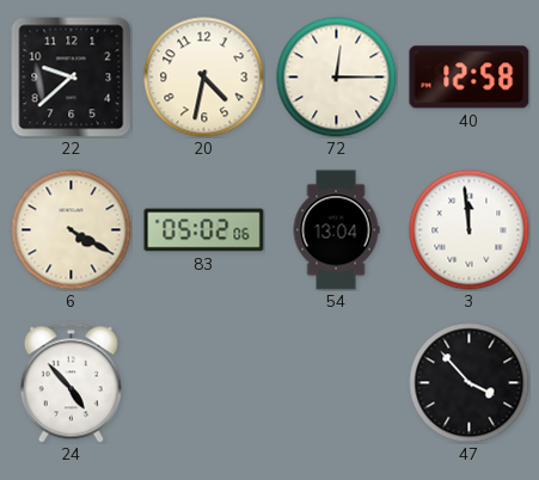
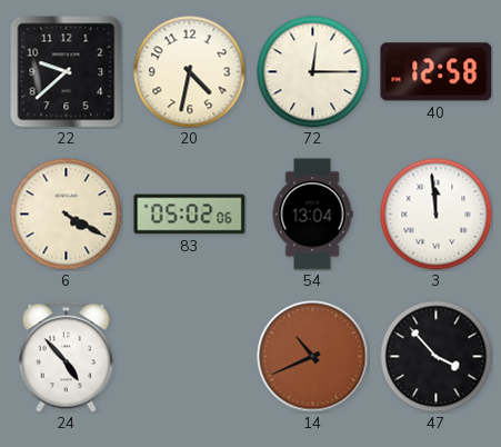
14: none -> 10:41
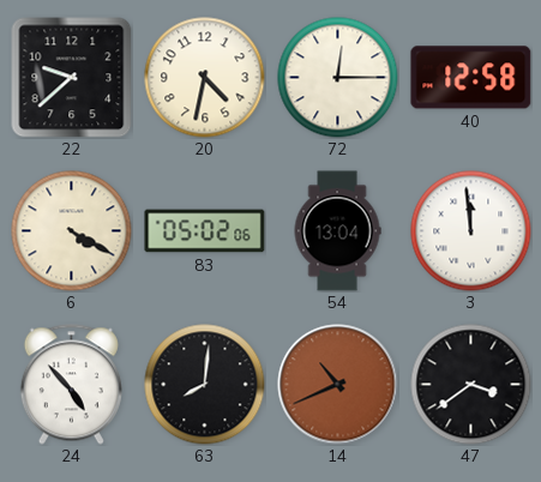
63: none -> 8:01
47: 3:53 -> 3:39
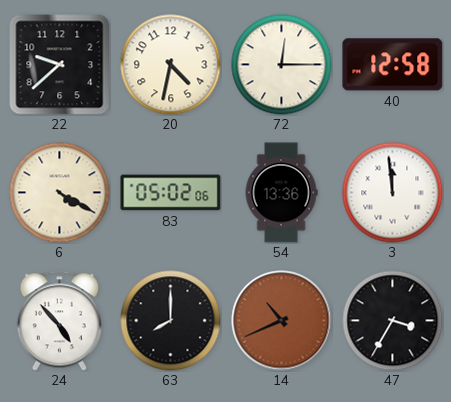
54: 13:04 -> 13:36
63: 8:01 -> 8:00
47: 3:39 -> 3:35
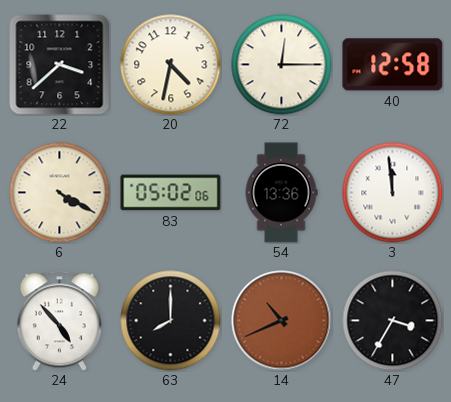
22: 9:38 -> 3:38
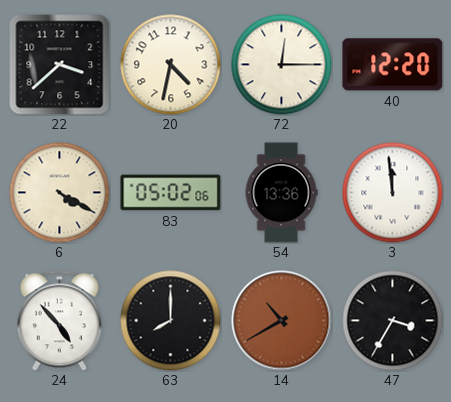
40: 12:58 -> 12:20
14: 10:41 -> 10:40
